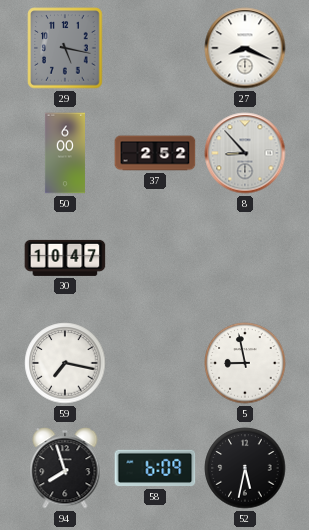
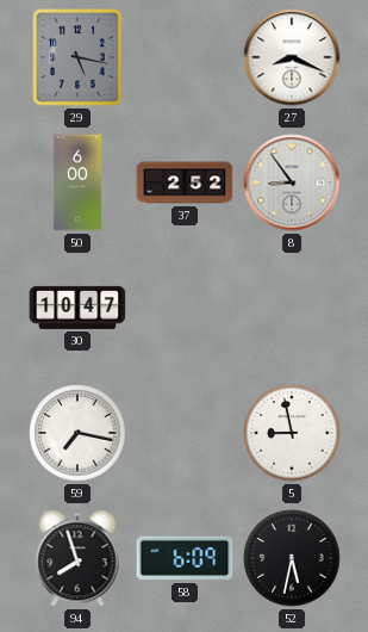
8: 8:53 -> 8:54
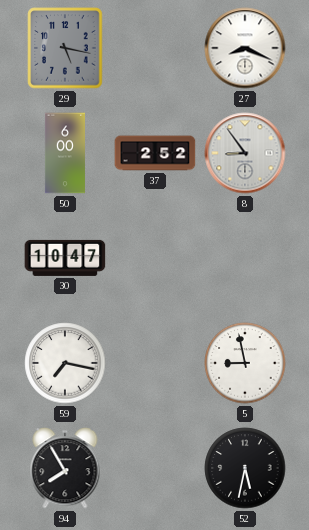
94: 7:57 -> 7:55
58: 6:09 -> none
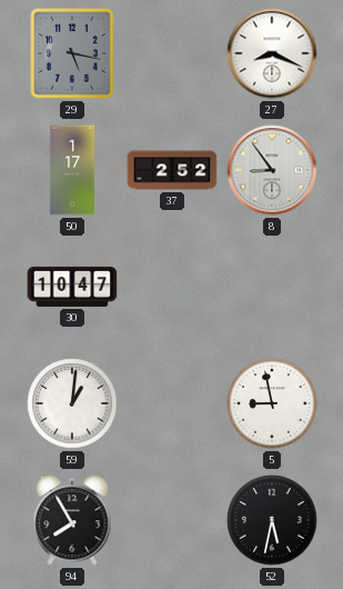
50: 6:00 -> 1:17
59: 7:17 -> 1:01
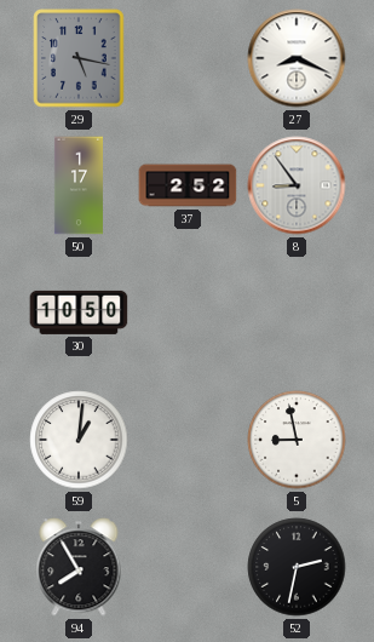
30: 10:47 -> 10:50
52: 5:32 -> 2:32
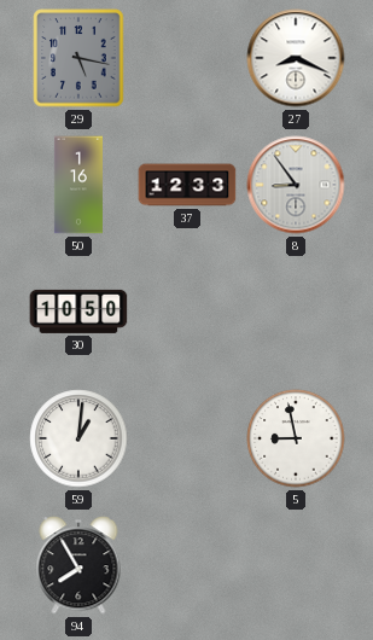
50: 1:17 -> 1:16
37: 2:52 -> 12:33
52: 2:32 -> none
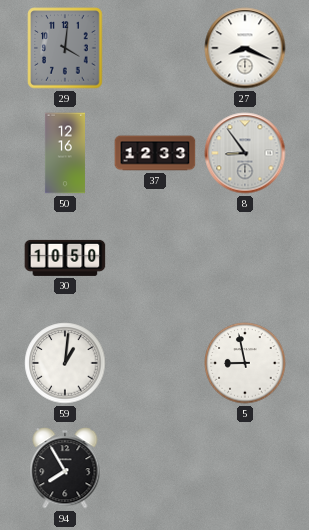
29: 5:17 -> 4:01
50: 1:16 -> 12:16
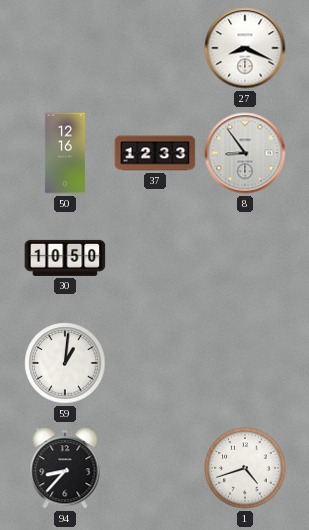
29: 4:01 -> none
5: 8:58 -> none
94: 7:55 -> 8:37
1: none -> 4:42
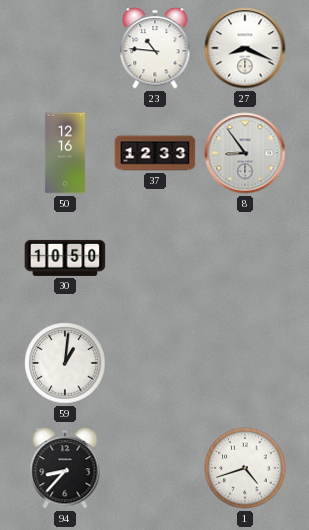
23: none -> 10:46
